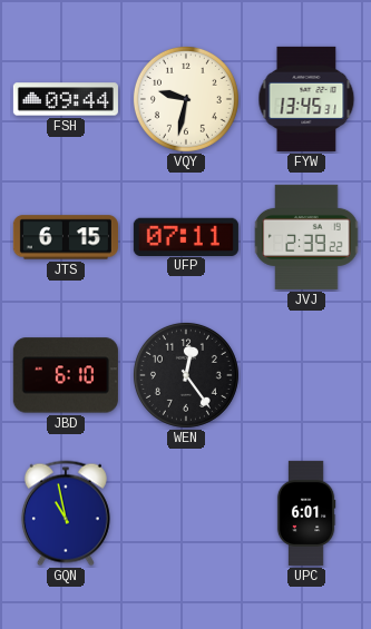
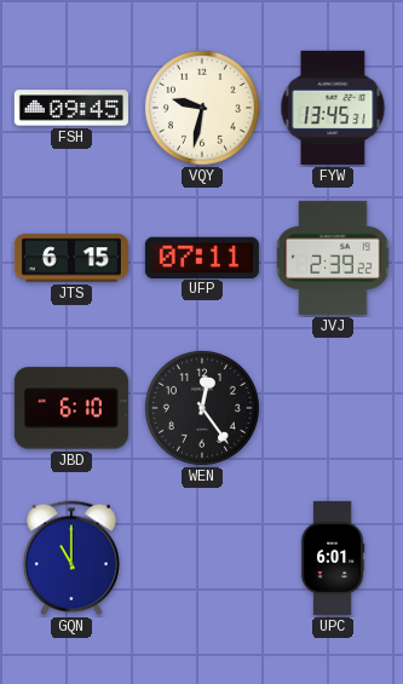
FSH: 09:44 -> 09:45
GQN: 10:58 -> 11:00
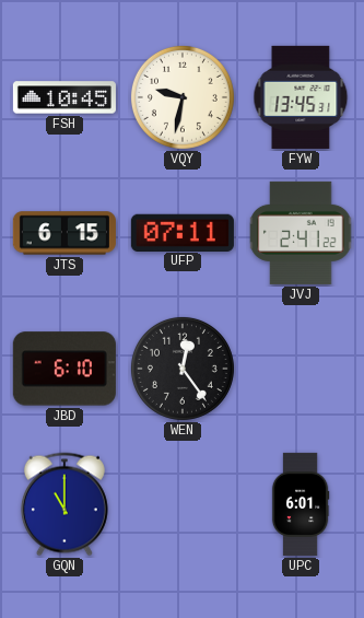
FSH: 09:45 -> 10:45
JVJ: 2:39 -> 2:41
